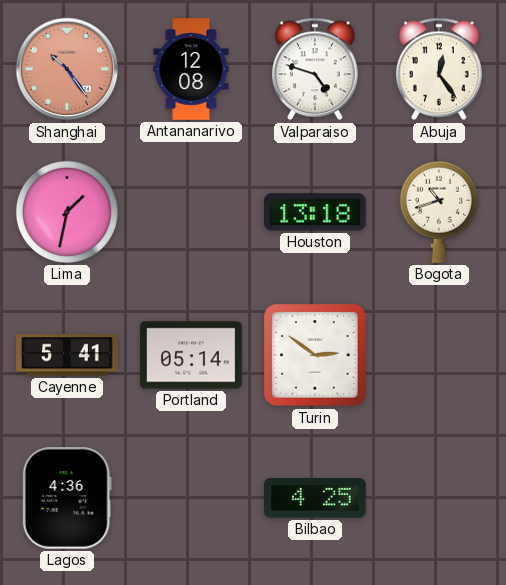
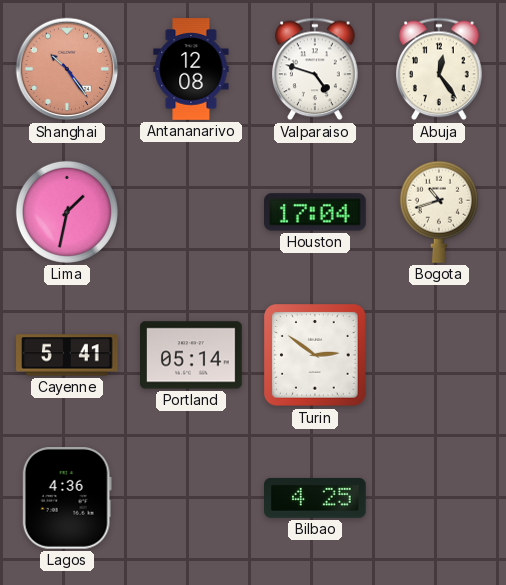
Houston: 13:18 -> 17:04
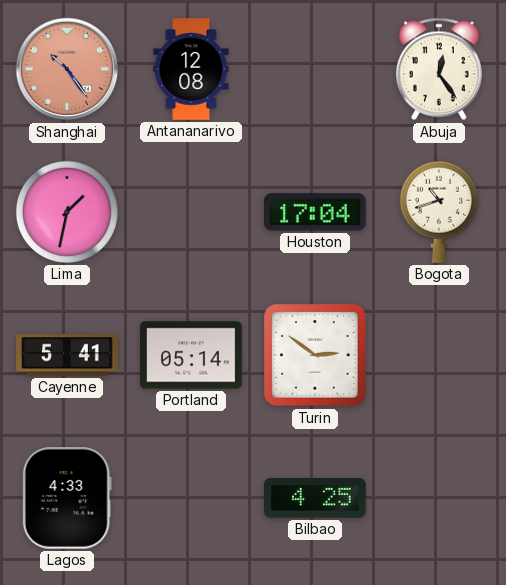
Valparaiso: 4:48 -> none
Lagos: 4:36 -> 4:33
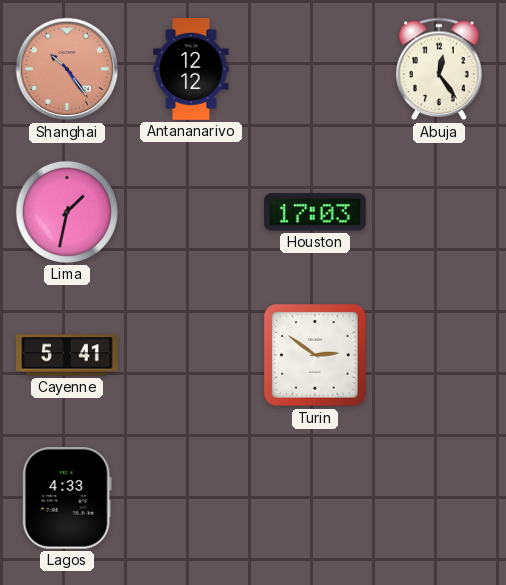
Antananarivo: 12:08 -> 12:12
Houston: 17:04 -> 17:03
Bogota: 10:42 -> none
Portland: 05:14 -> none
Bilbao: 4:25 -> none
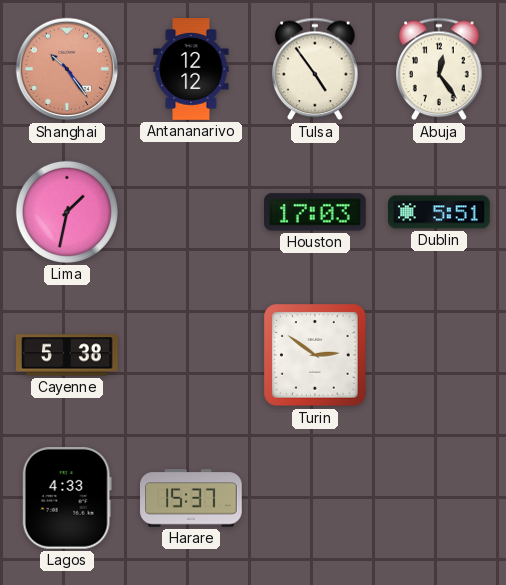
Tulsa: none -> 4:54
Dublin: none -> 5:51
Cayenne: 5:41 -> 5:38
Harare: none -> 15:37
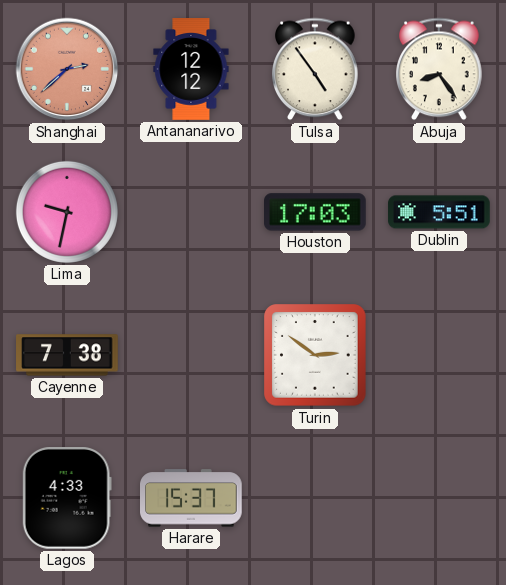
Shanghai: 10:24 -> 2:38
Abuja: 12:24 -> 8:24
Lima: 1:32 -> 9:32
Cayenne: 5:38 -> 7:38
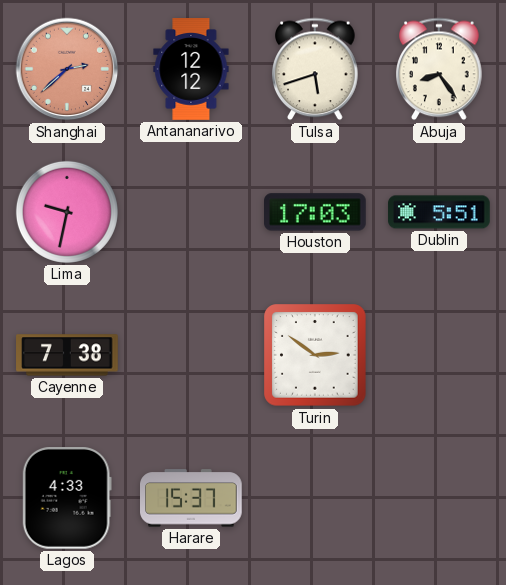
Tulsa: 4:54 -> 5:42
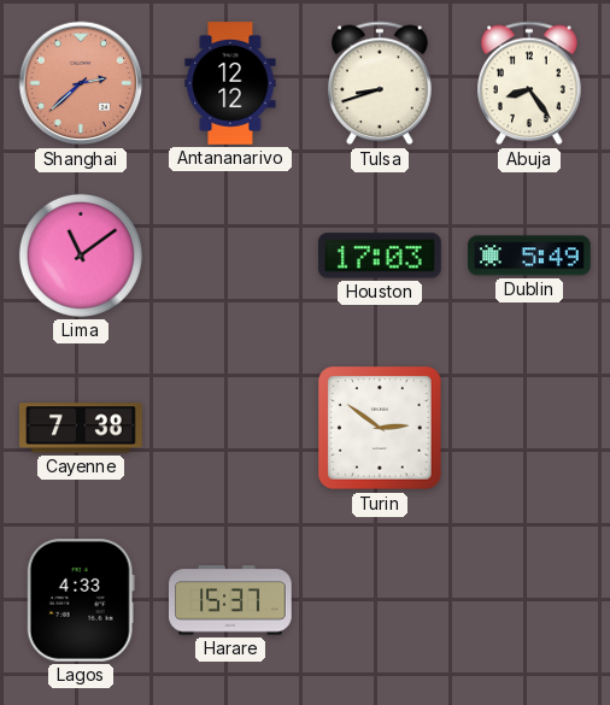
Tulsa: 5:42 -> 8:42
Lima: 9:32 -> 11:09
Dublin: 5:51 -> 5:49
